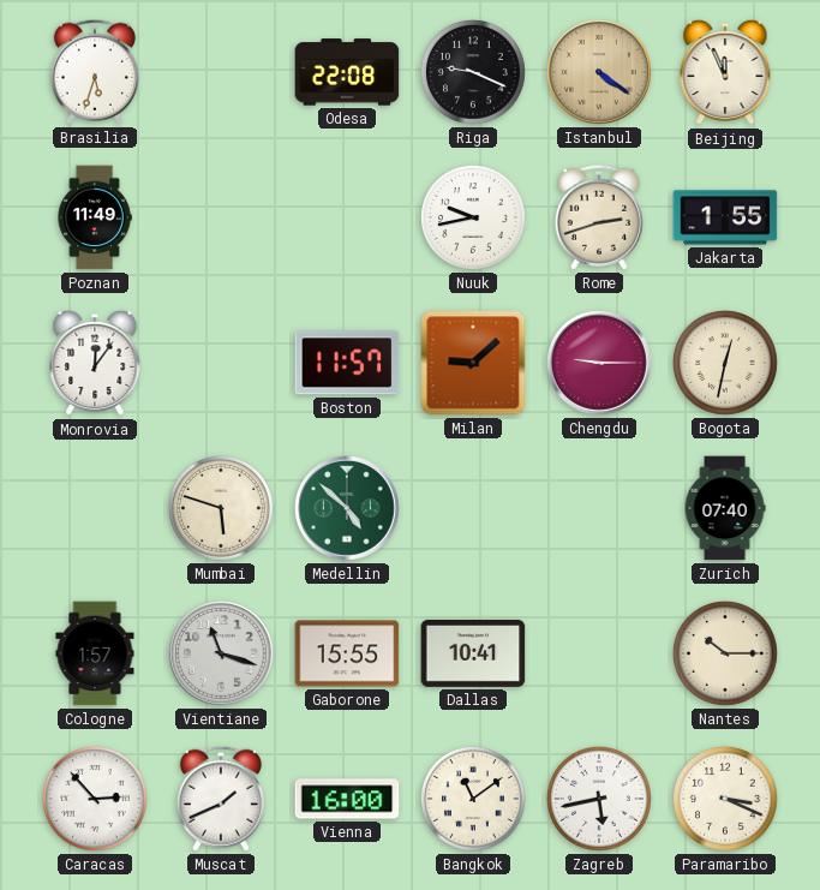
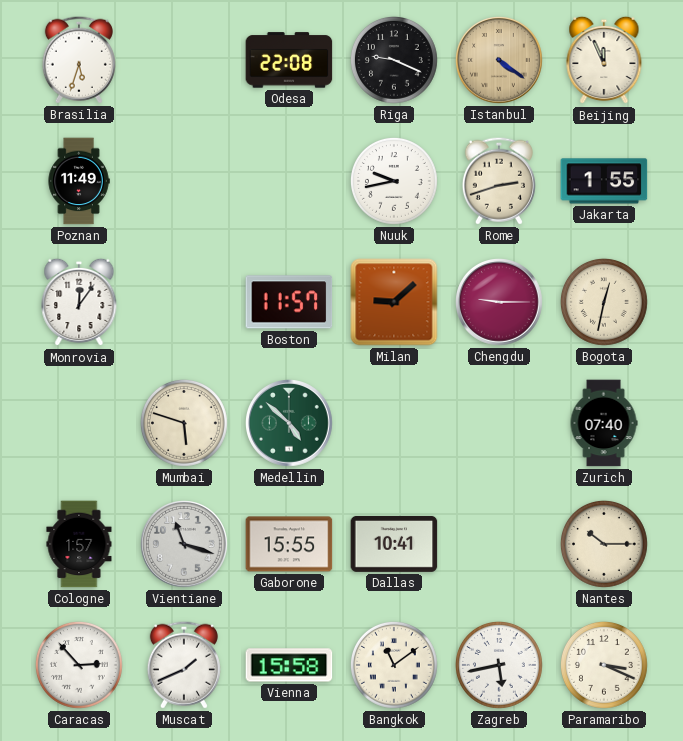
Vienna: 16:00 -> 15:58
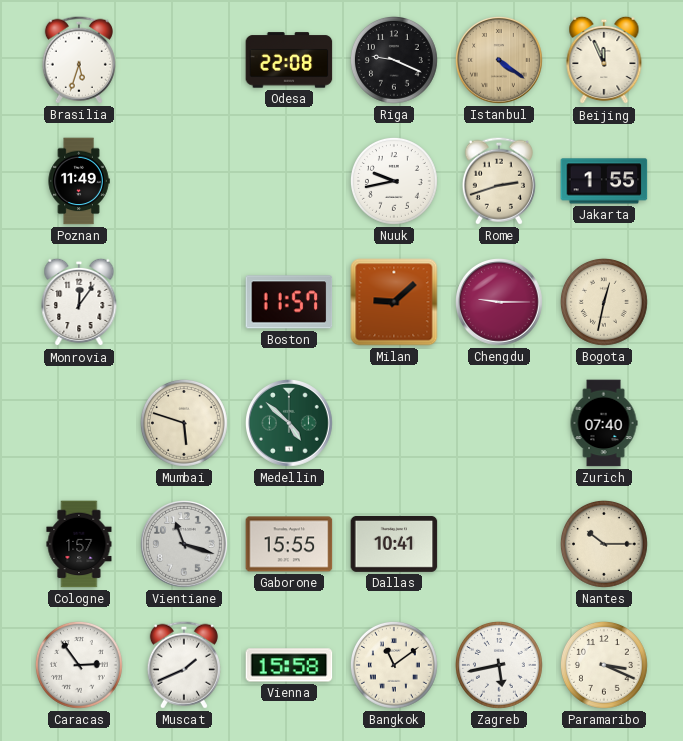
Caracas: 2:53 -> 2:54
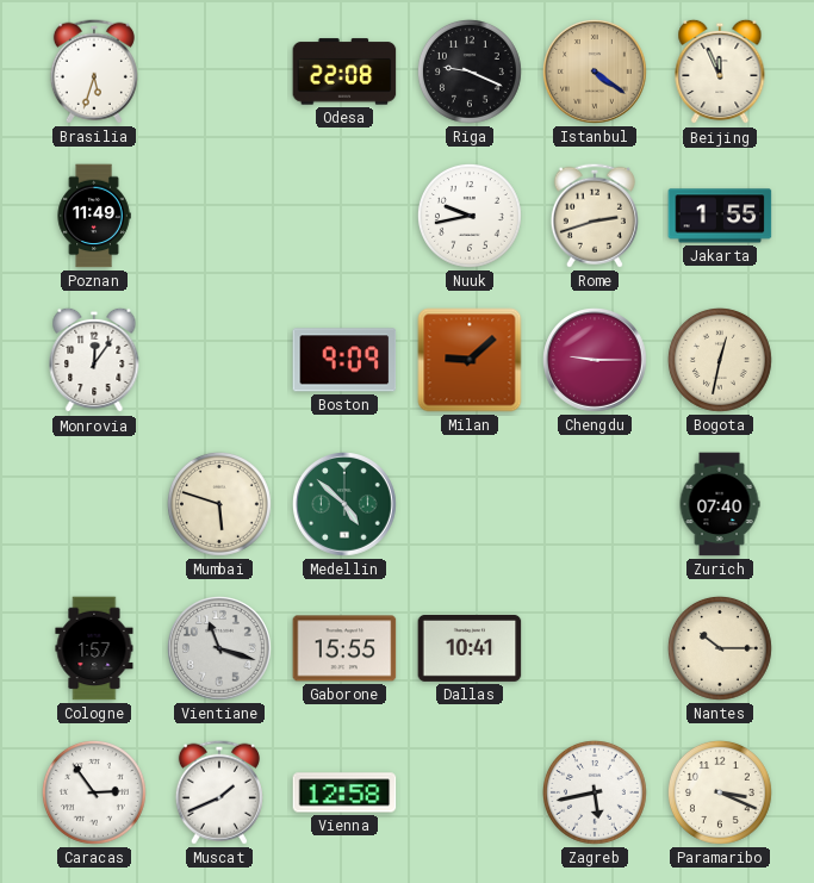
Boston: 11:57 -> 9:09
Vienna: 15:58 -> 12:58
Bangkok: 11:09 -> none
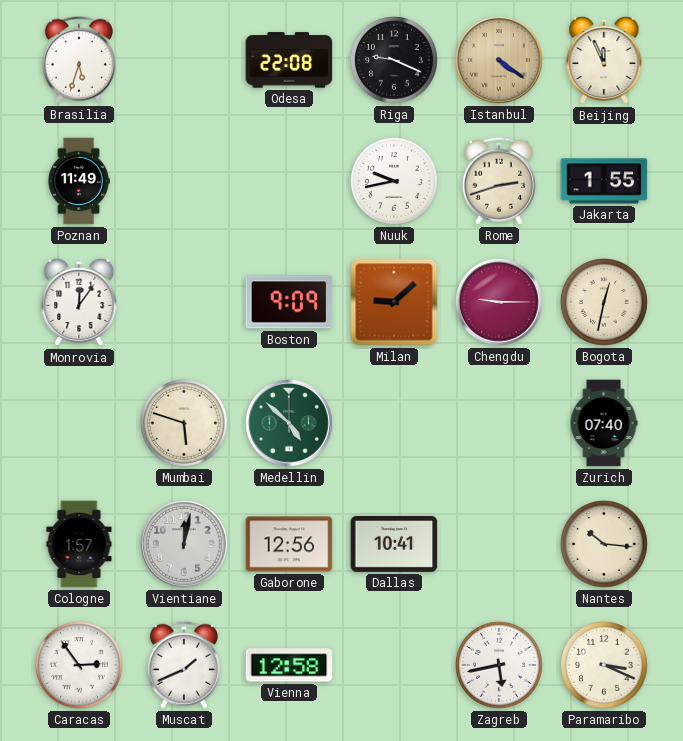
Vientiane: 11:18 -> 12:02
Gaborone: 15:55 -> 12:56
Nantes: 10:15 -> 10:16
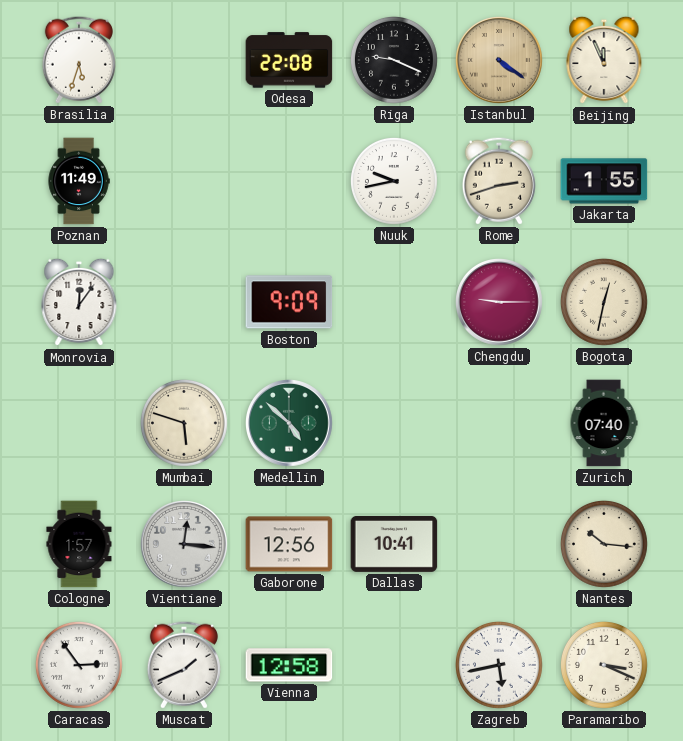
Milan: 9:08 -> none
Vientiane: 12:02 -> 12:16
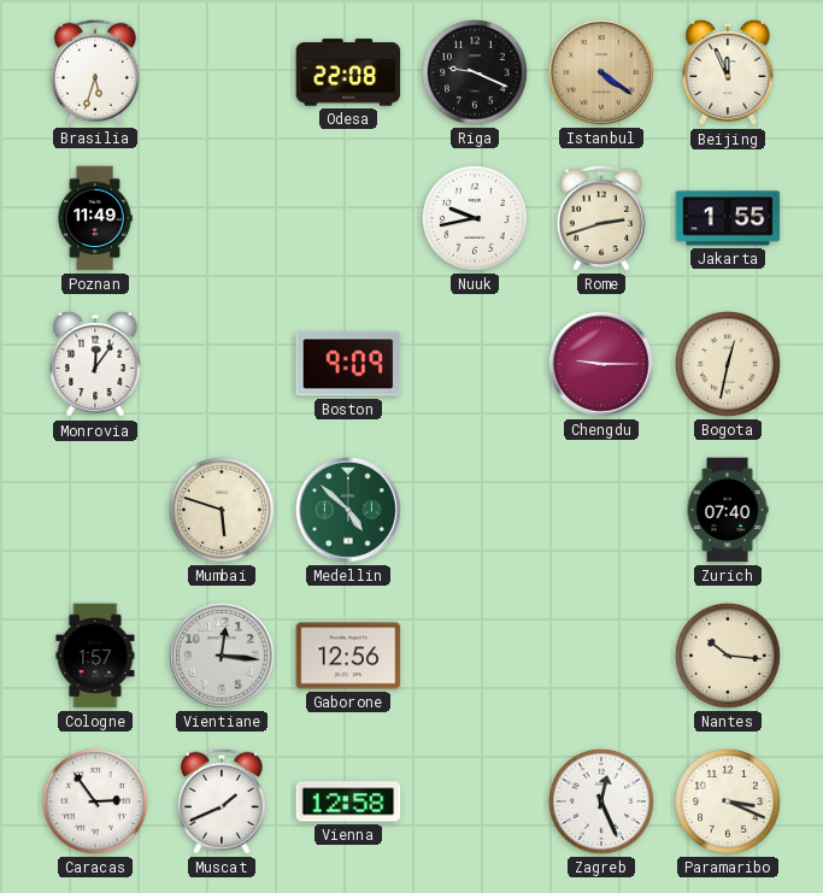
Dallas: 10:41 -> none
Zagreb: 5:43 -> 12:26
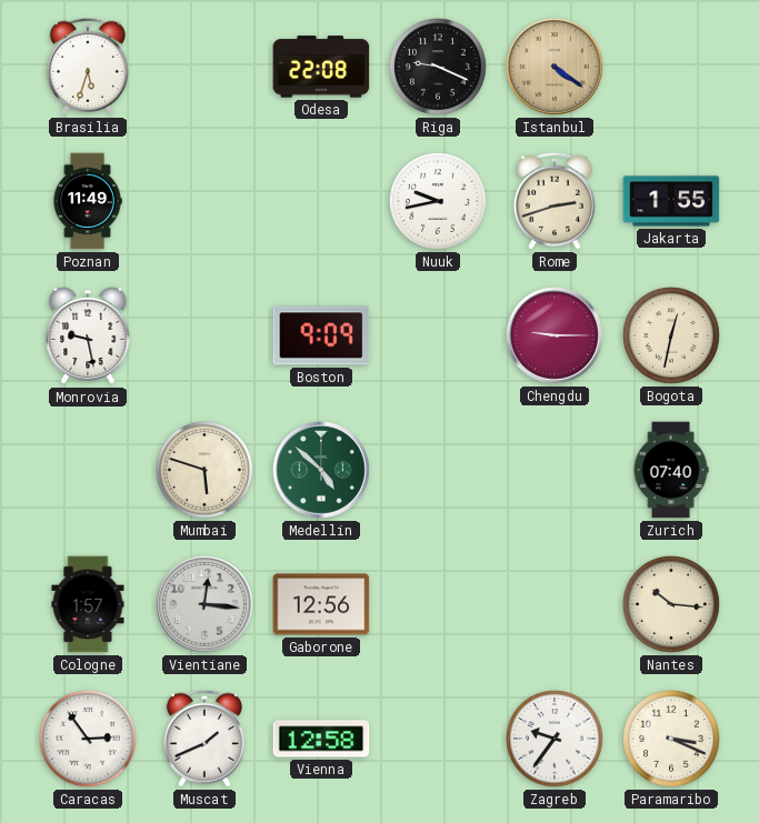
Beijing: 11:56 -> none
Monrovia: 12:06 -> 9:28
Zagreb: 12:26 -> 9:36
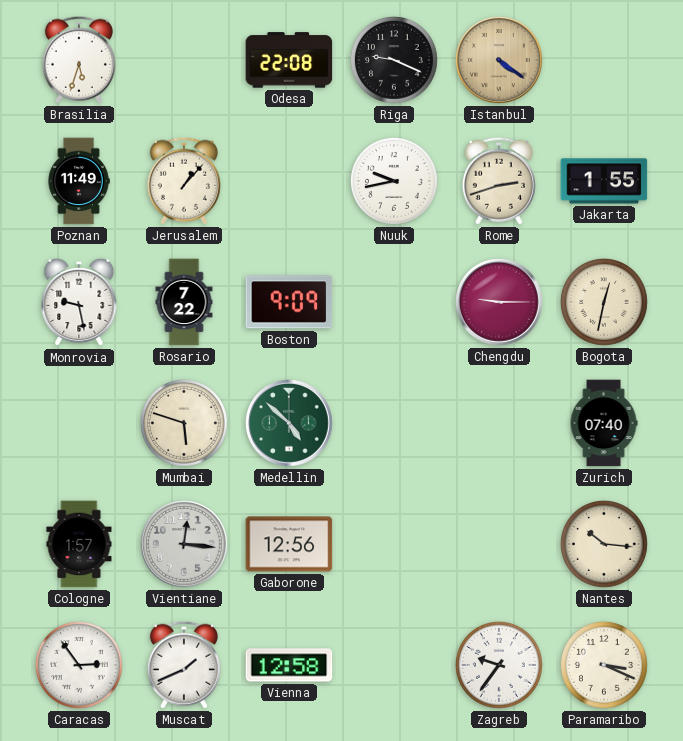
Jerusalem: none -> 1:07
Rosario: none -> 7:22
